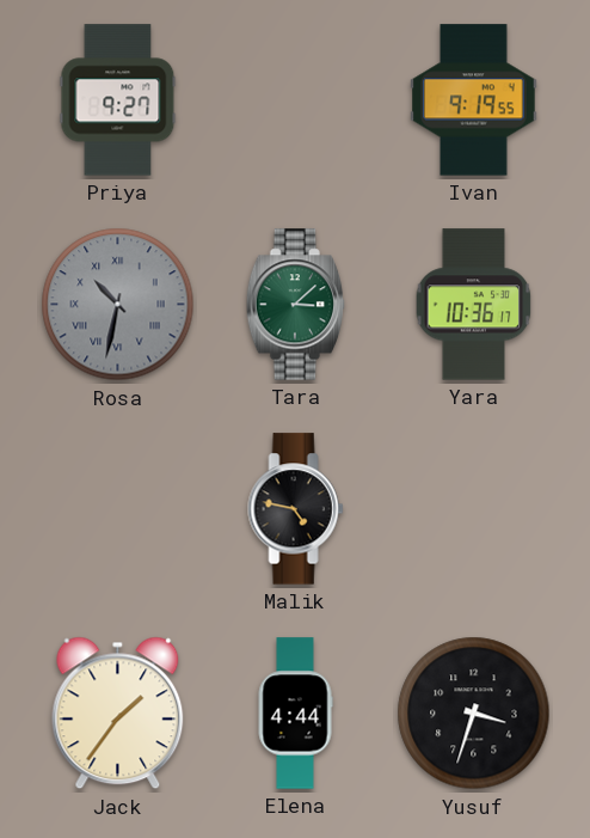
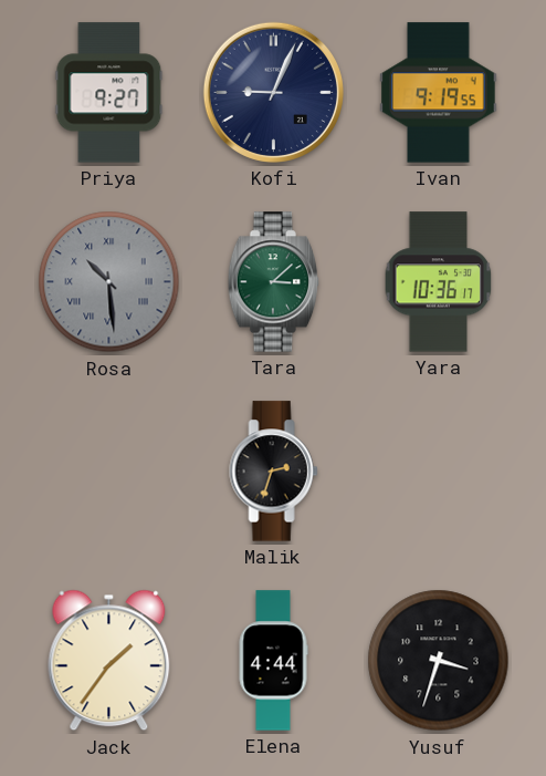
Kofi: none -> 9:04
Rosa: 10:32 -> 10:29
Malik: 4:47 -> 2:33
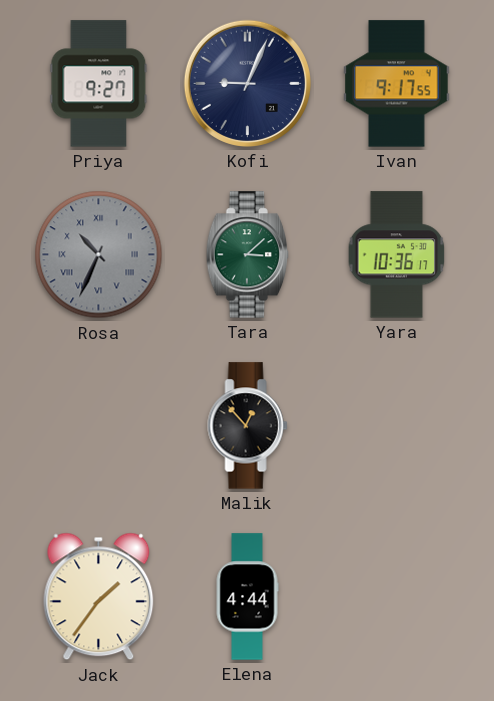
Ivan: 9:19 -> 9:17
Rosa: 10:29 -> 10:34
Malik: 2:33 -> 12:53
Yusuf: 3:33 -> none
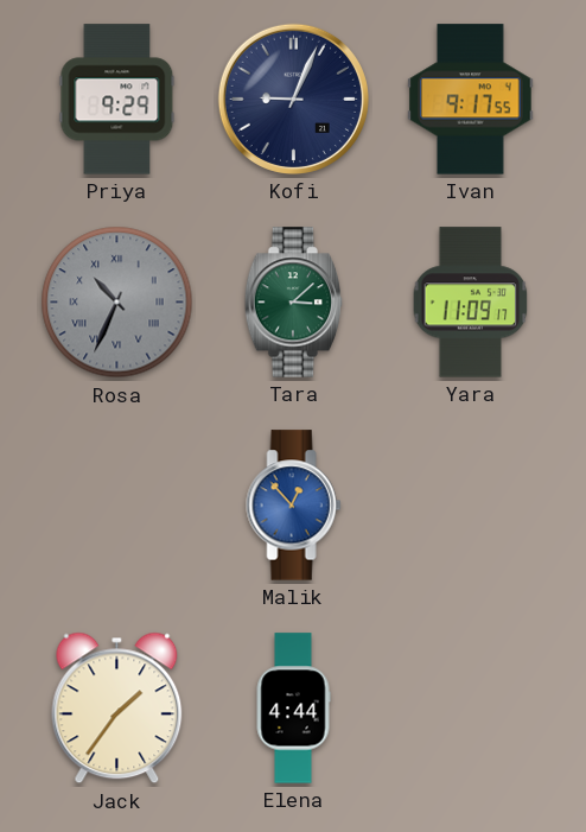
Priya: 9:27 -> 9:29
Yara: 10:36 -> 11:09
Malik dial: black -> blue
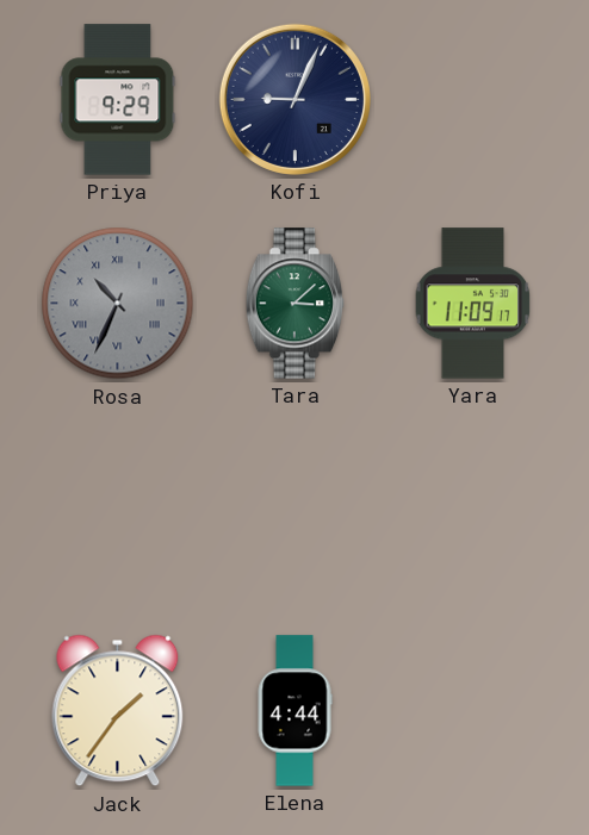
Ivan: 9:17 -> none
Malik: 12:53 -> none
